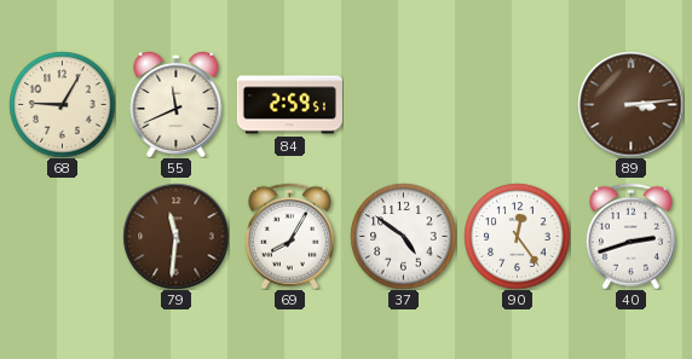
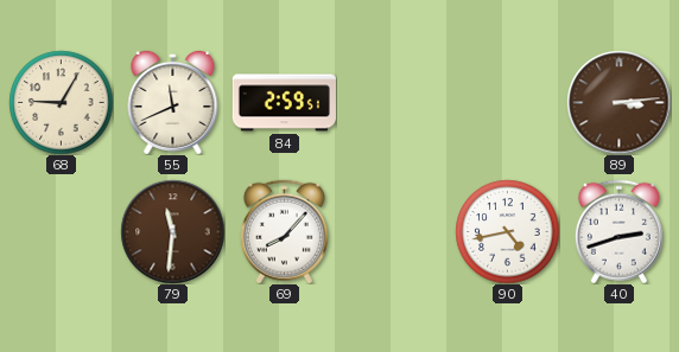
69: 8:05 -> 8:07
37: 4:51 -> none
90: 12:24 -> 4:43
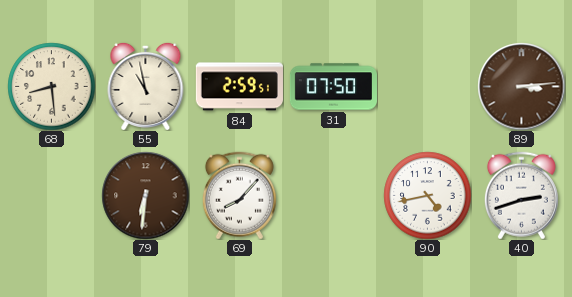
68: 9:05 -> 8:29
55: 11:41 -> 10:58
31: none -> 07:50
79: 11:31 -> 6:31
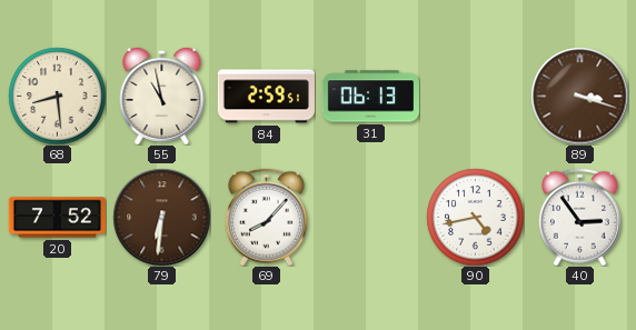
31: 07:50 -> 06:13
89: 3:14 -> 3:18
20: none -> 7:52
40: 2:42 -> 2:54
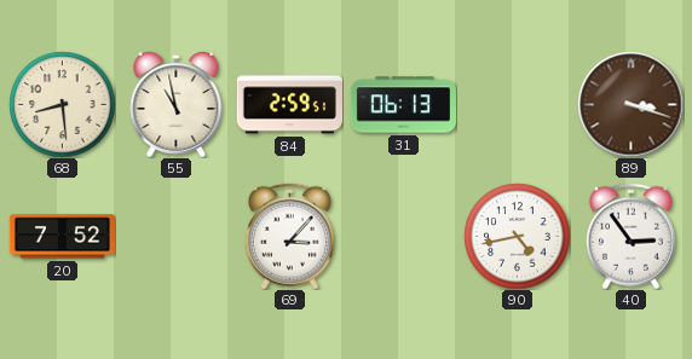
79: 6:31 -> none
69: 8:07 -> 3:07
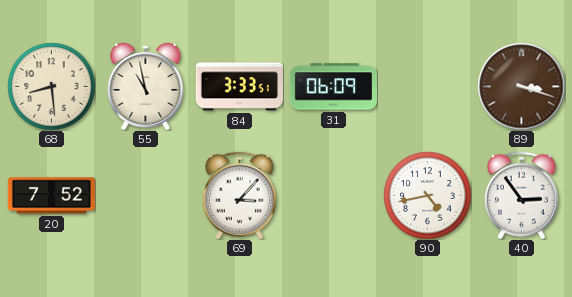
84: 2:59 -> 3:33
31: 06:13 -> 06:09
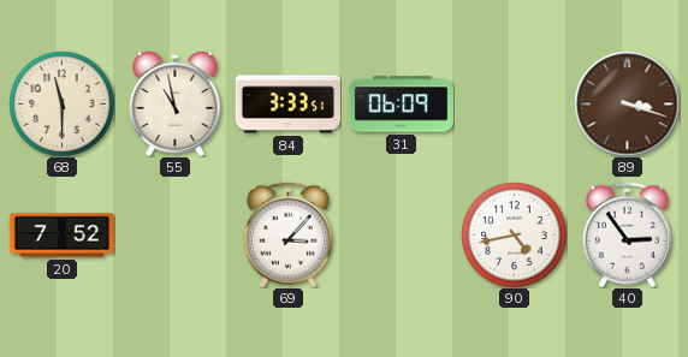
68: 8:29 -> 11:30
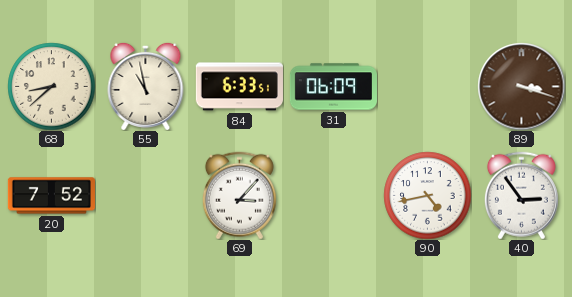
68: 11:30 -> 8:38
84: 3:33 -> 6:33
